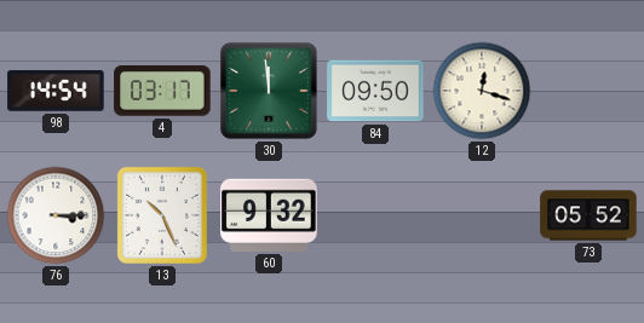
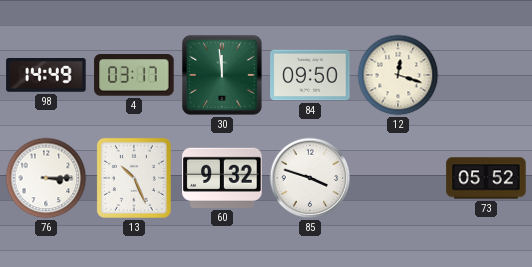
98: 14:54 -> 14:49
85: none -> 3:48
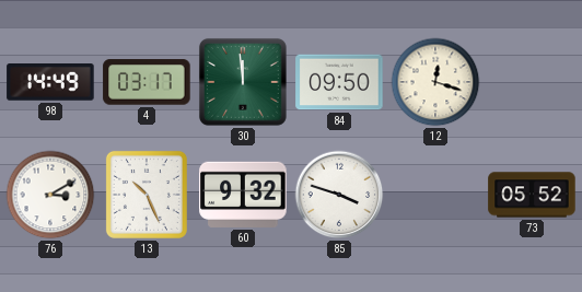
76: 3:15 -> 3:10
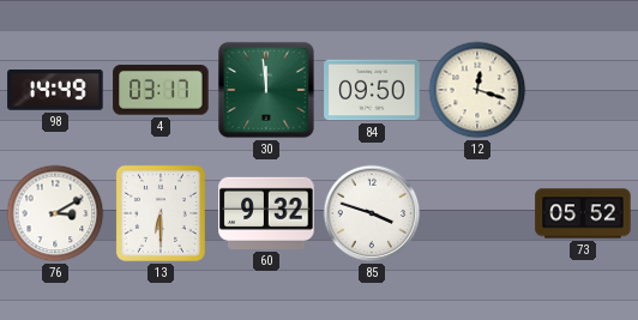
13: 10:26 -> 6:30
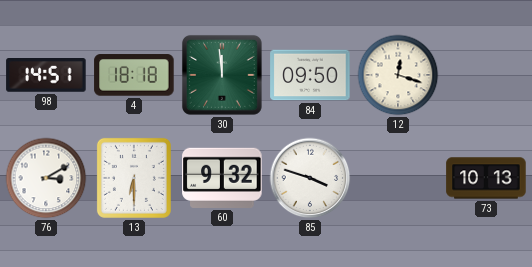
98: 14:49 -> 14:51
4: 03:17 -> 18:18
73: 05:52 -> 10:13
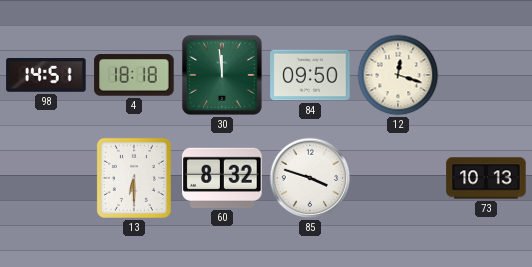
76: 3:10 -> none
60: 9:32 -> 8:32
